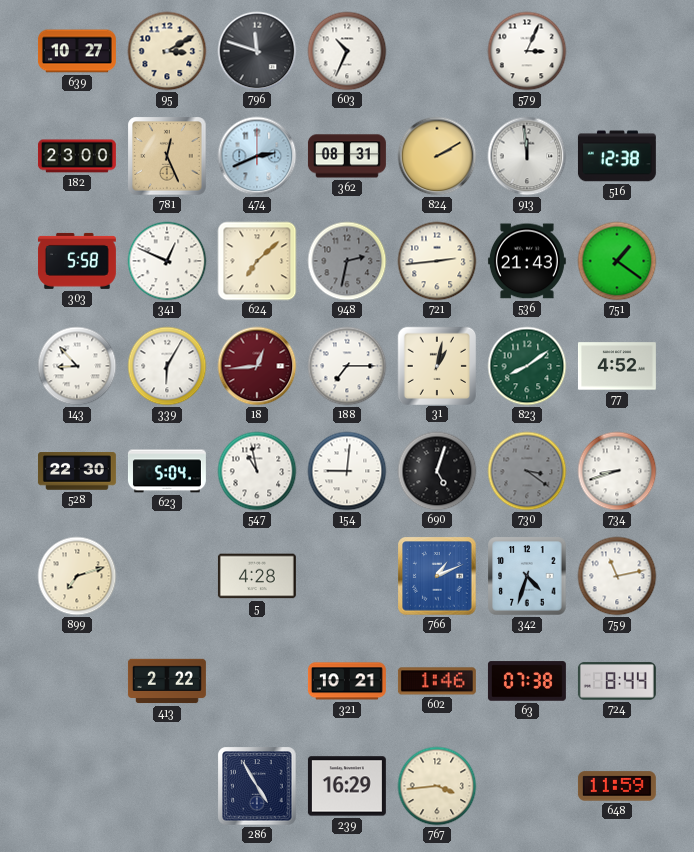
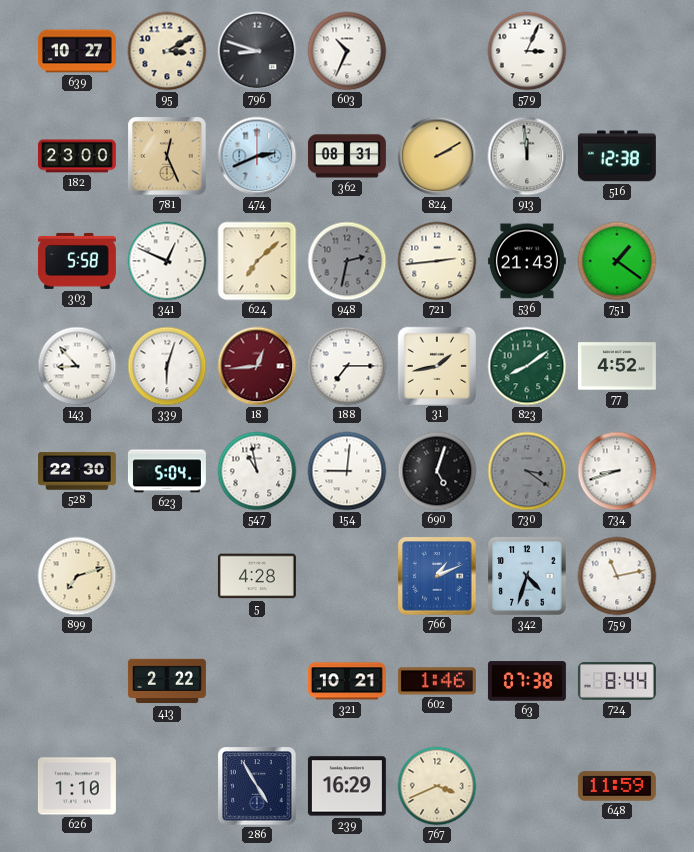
796: 11:48 -> 8:48
339: 6:05 -> 6:03
31: 1:02 -> 1:43
626: none -> 1:10
767: 3:44 -> 3:41
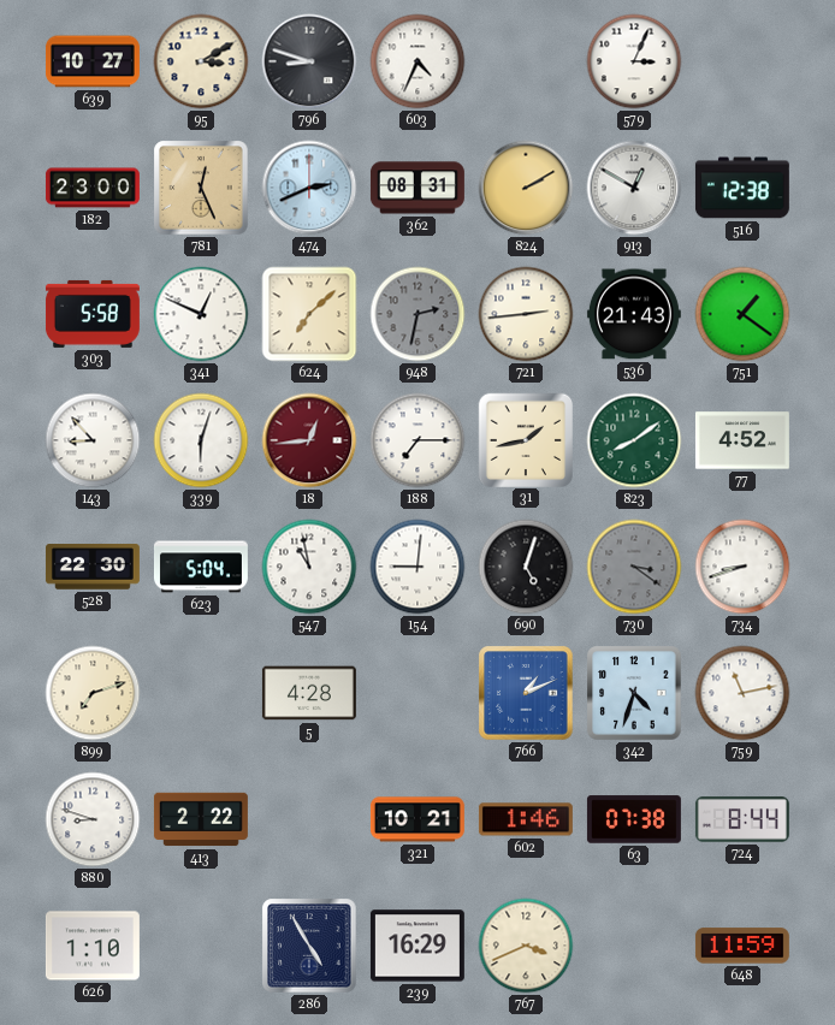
603: 10:34 -> 4:34
913: 11:59 -> 12:50
880: none -> 8:48
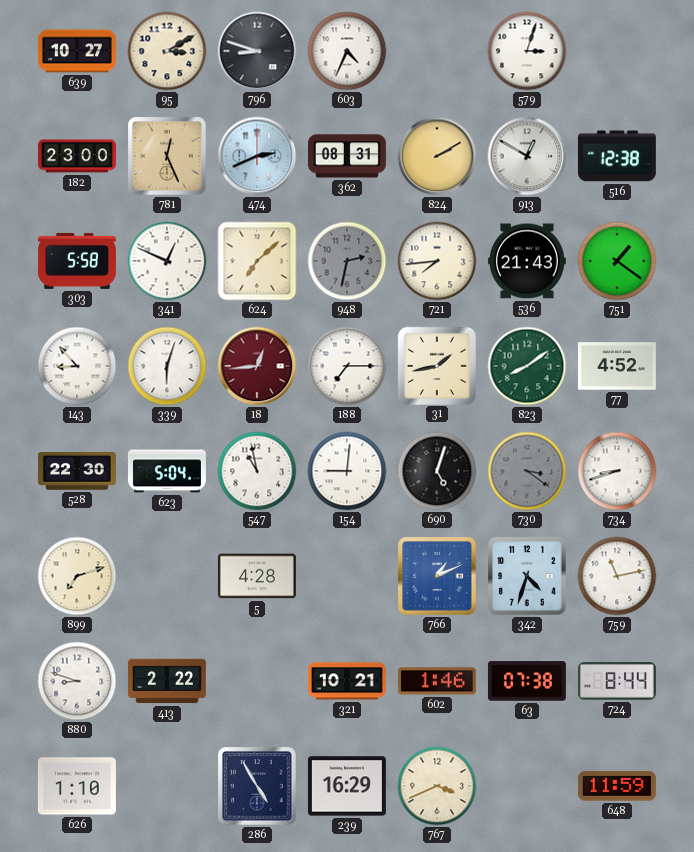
579: 3:04 -> 3:03
721: 2:44 -> 7:44
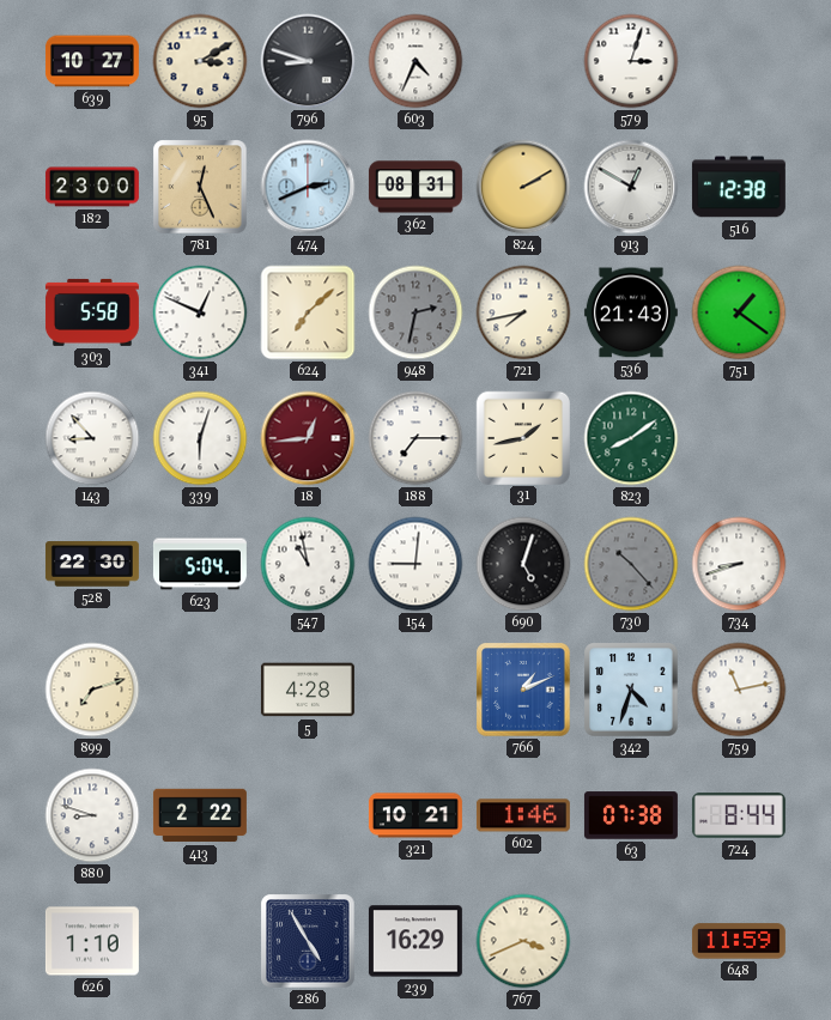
721: 7:44 -> 7:43
77: 4:52 -> none
730: 3:21 -> 10:23
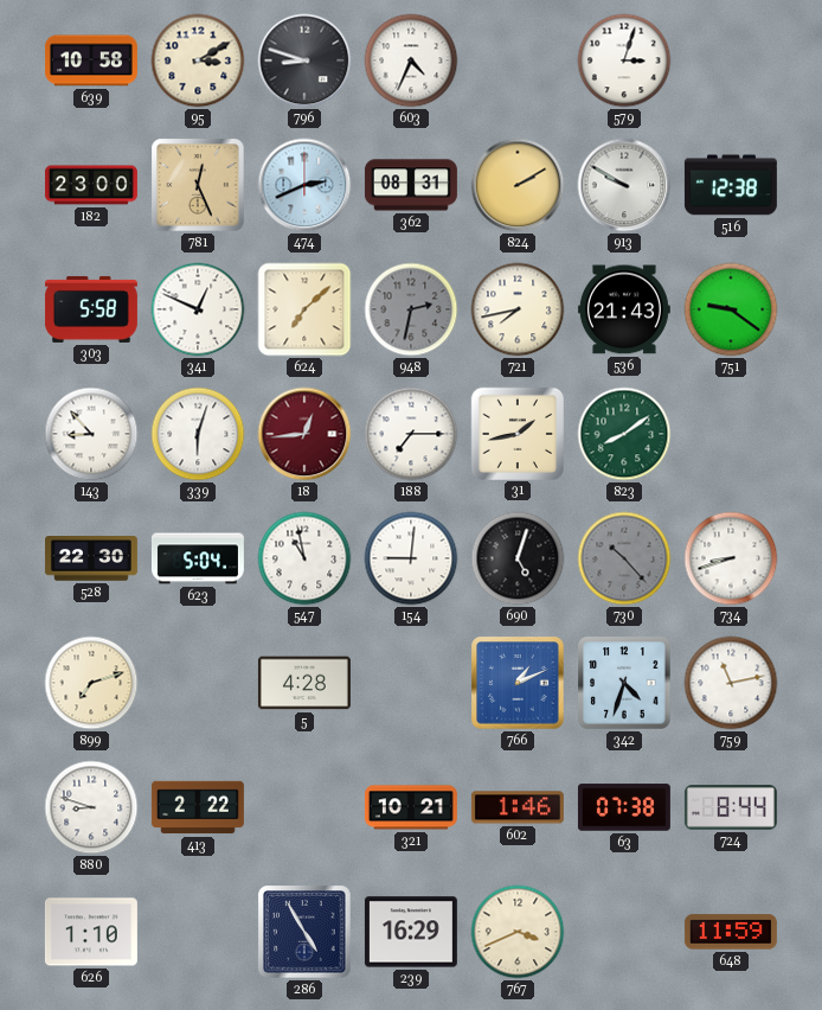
639: 10:27 -> 10:58
913: 12:50 -> 9:50
751: 1:21 -> 9:21
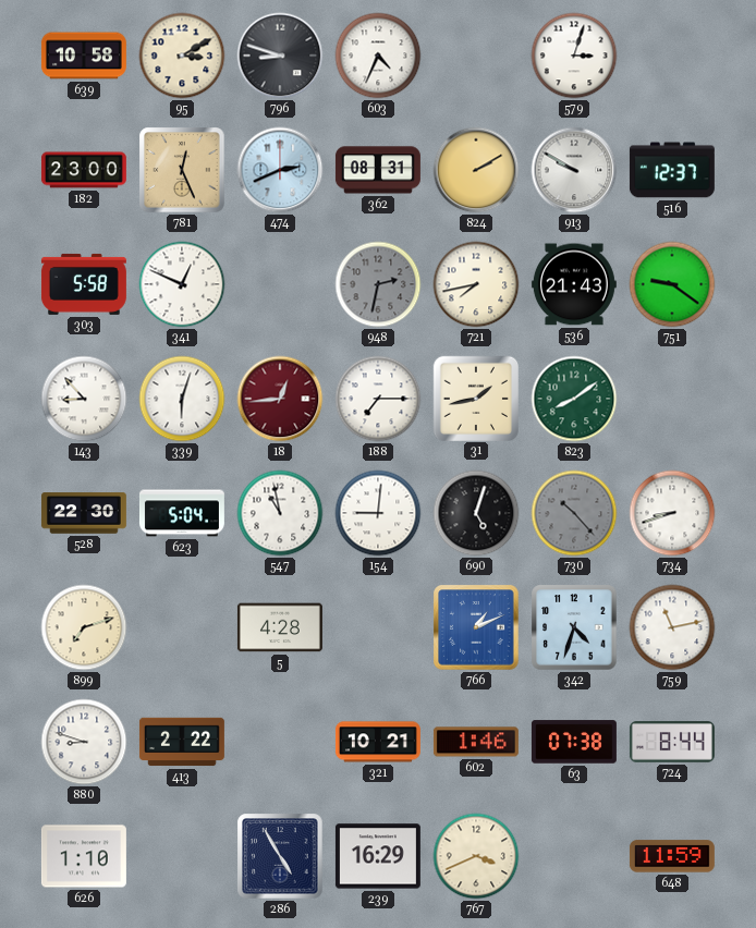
516: 12:38 -> 12:37
624: 7:08 -> none
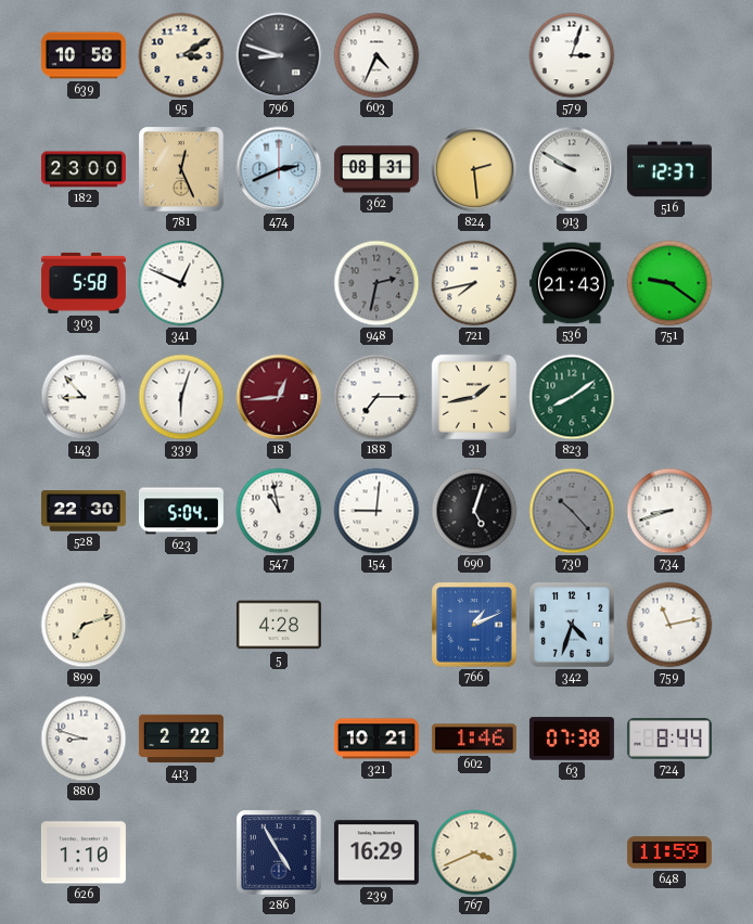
824: 2:10 -> 2:29
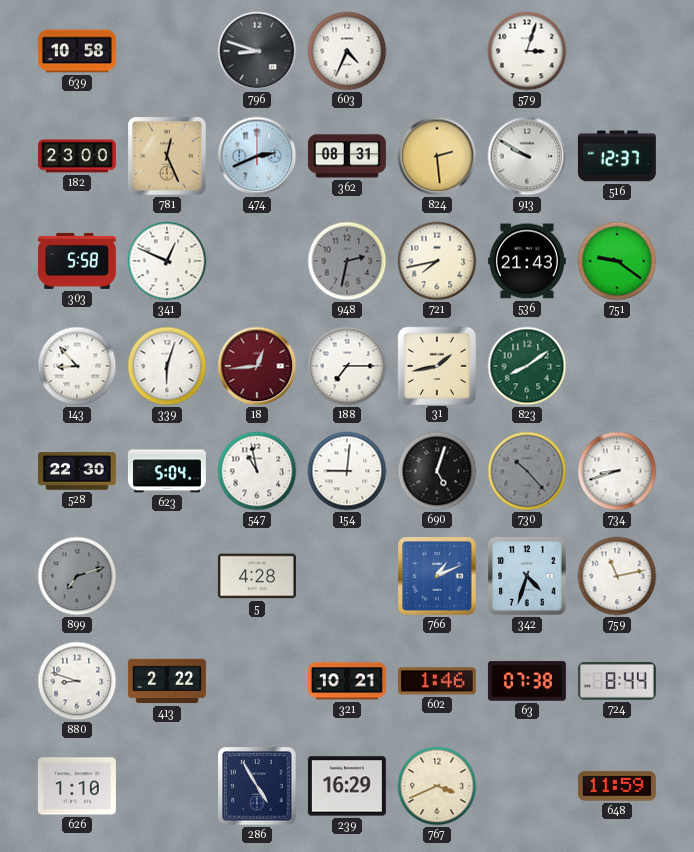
95: 3:10 -> none
899 dial: cream -> grey
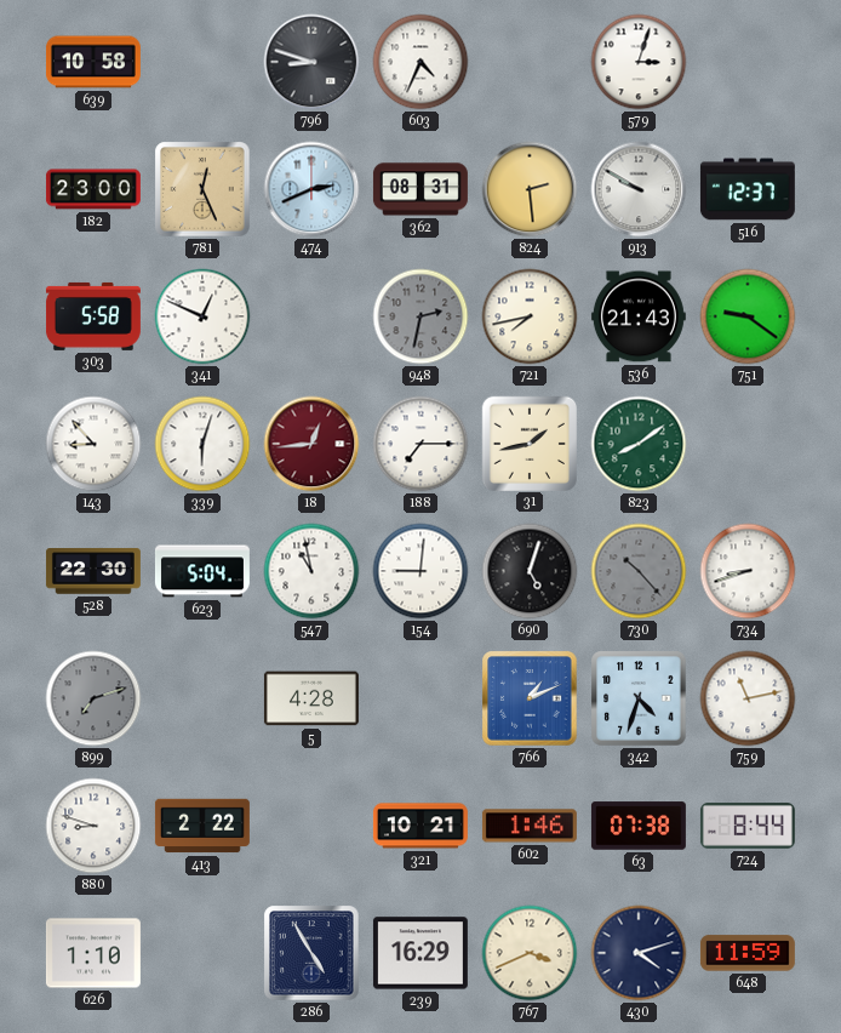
430: none -> 4:12
